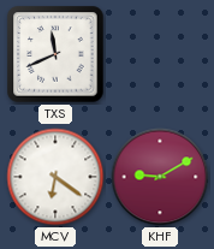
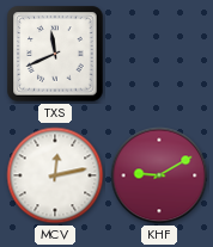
MCV: 6:21 -> 12:13
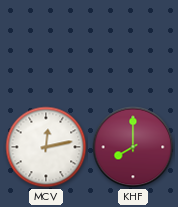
TXS: 11:41 -> none
KHF: 9:10 -> 8:00
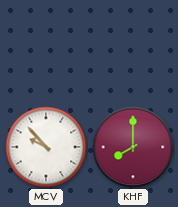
MCV: 12:13 -> 9:53
